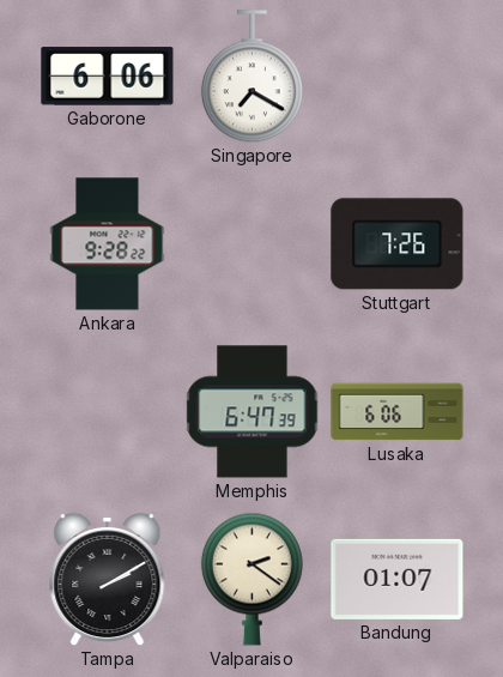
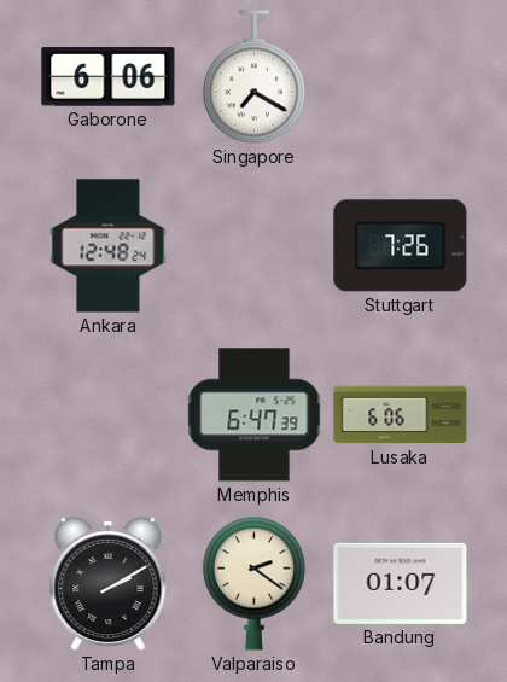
Ankara: 9:28 -> 12:48
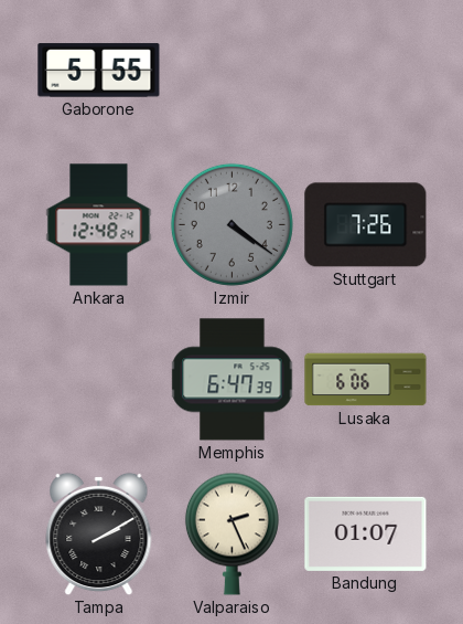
Gaborone: 6:06 -> 5:55
Singapore: 7:20 -> none
Izmir: none -> 4:21
Valparaiso: 2:21 -> 2:26
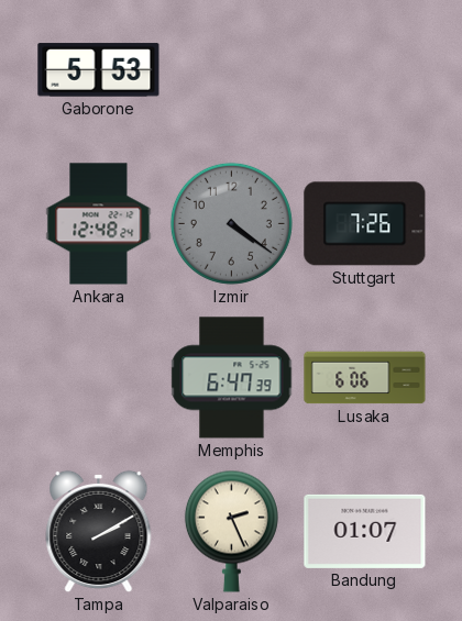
Gaborone: 5:55 -> 5:53
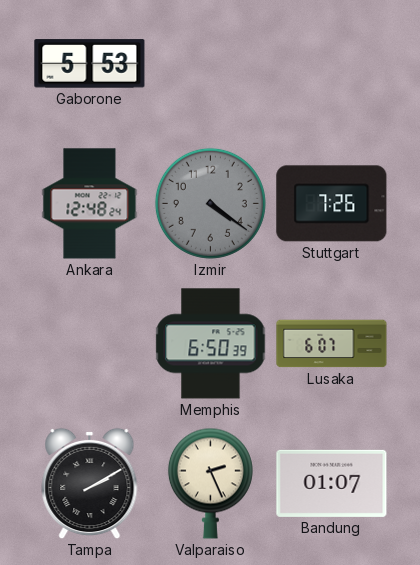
Memphis: 6:47 -> 6:50
Lusaka: 6:06 -> 6:07
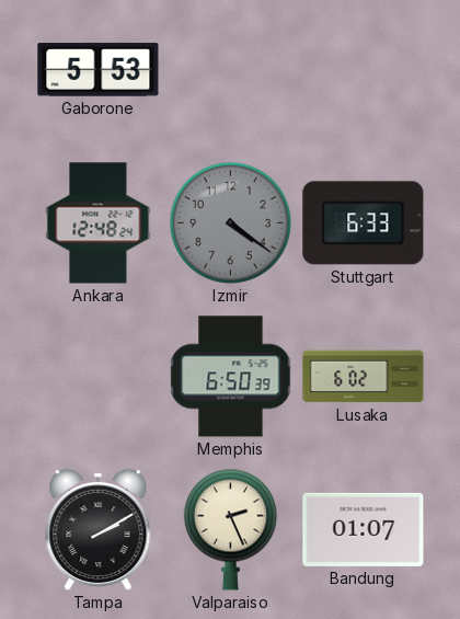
Stuttgart: 7:26 -> 6:33
Lusaka: 6:07 -> 6:02
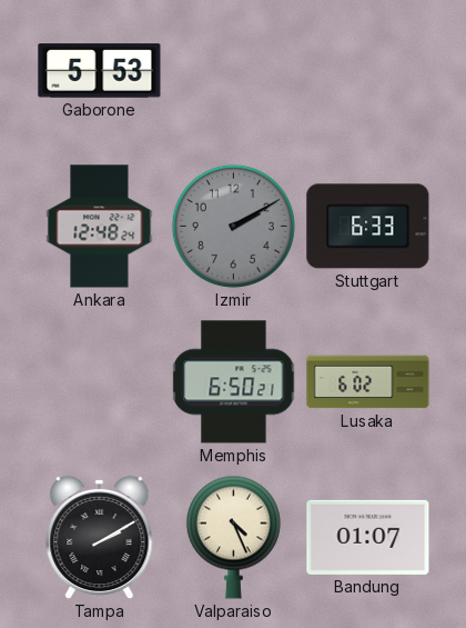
Izmir: 4:21 -> 2:10
Memphis: 6:50:39 -> 6:50:21
Valparaiso: 2:26 -> 4:26
